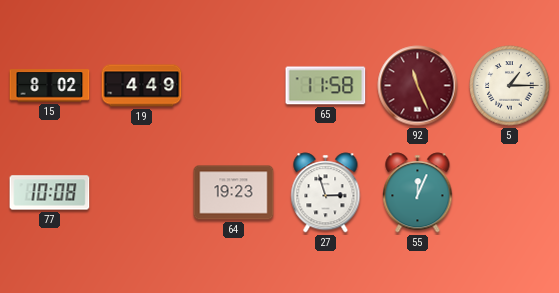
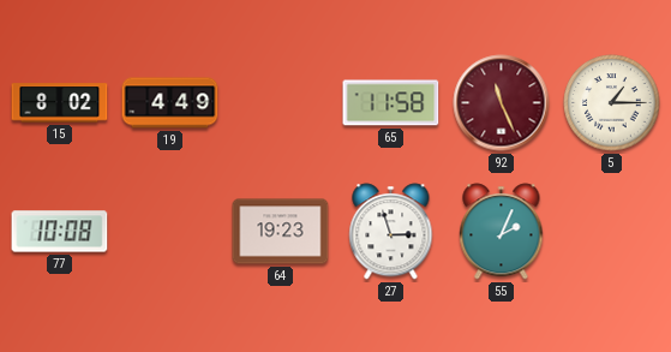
55: 12:04 -> 2:04
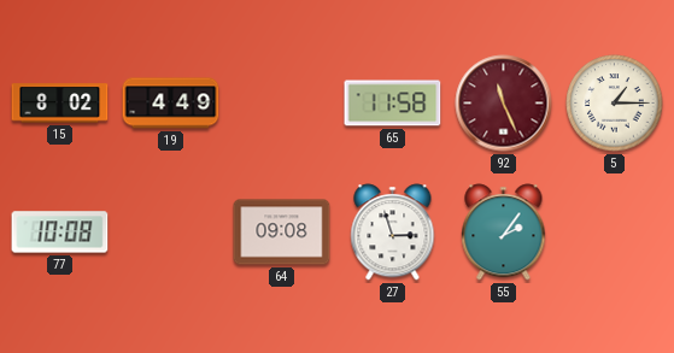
64: 19:23 -> 09:08
55: 2:04 -> 2:06
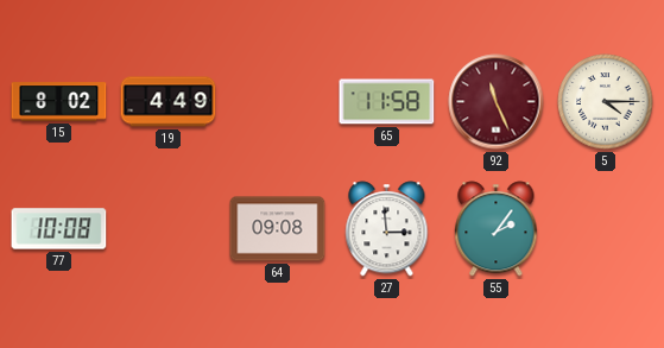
5: 1:15 -> 4:15
27: 2:57 -> 2:59
